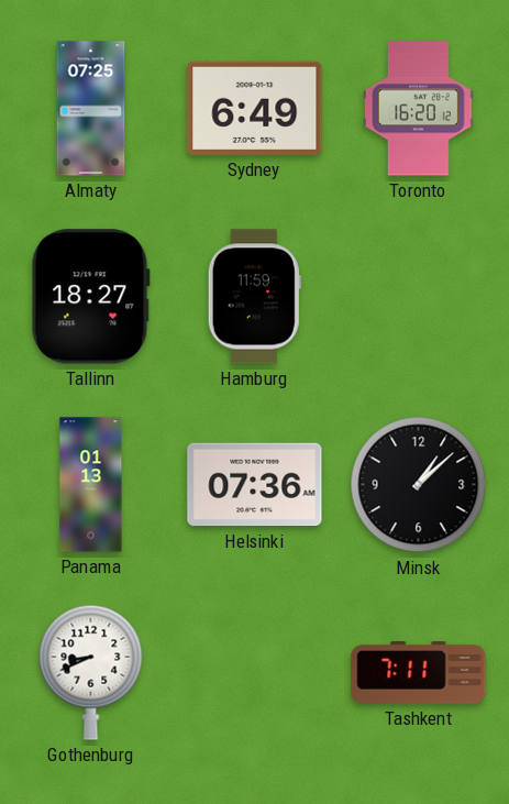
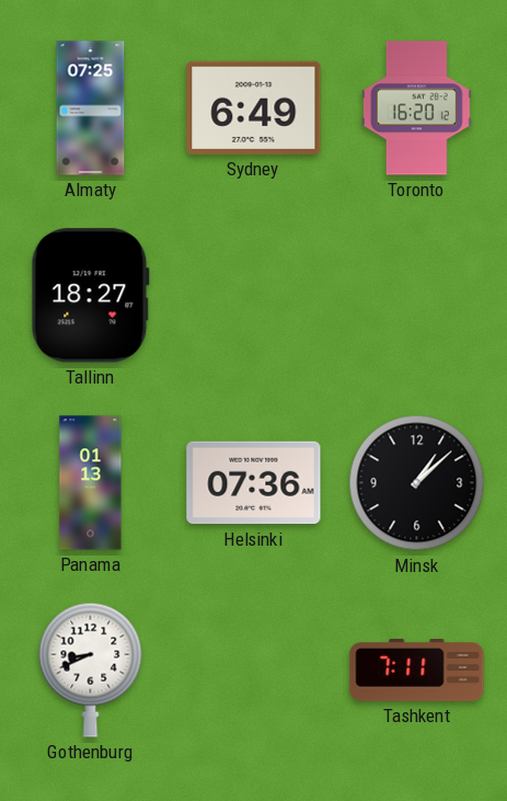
Hamburg: 11:59 -> none
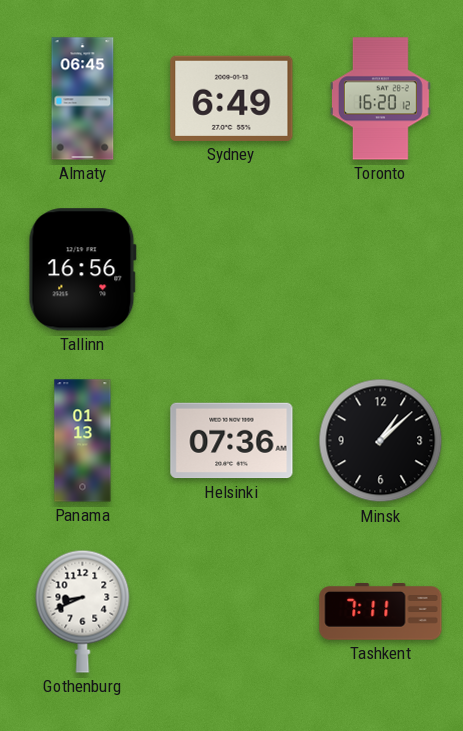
Almaty: 07:25 -> 06:45
Tallinn: 18:27 -> 16:56
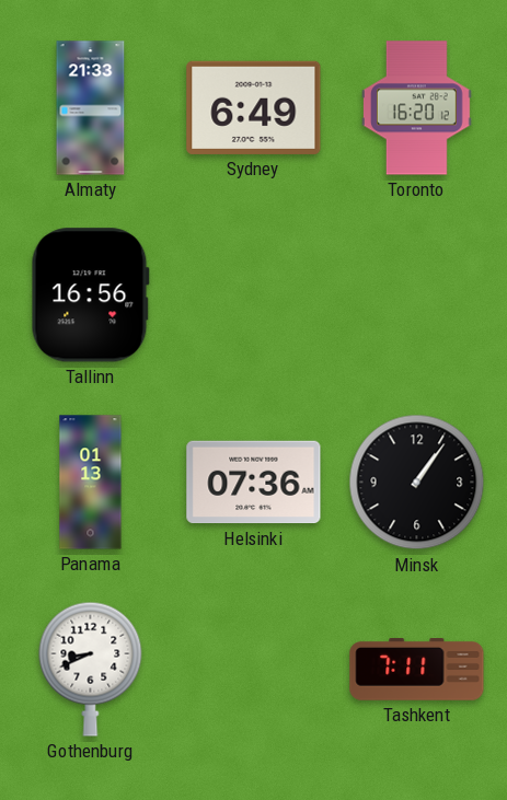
Almaty: 06:45 -> 21:33
Minsk: 1:08 -> 1:06
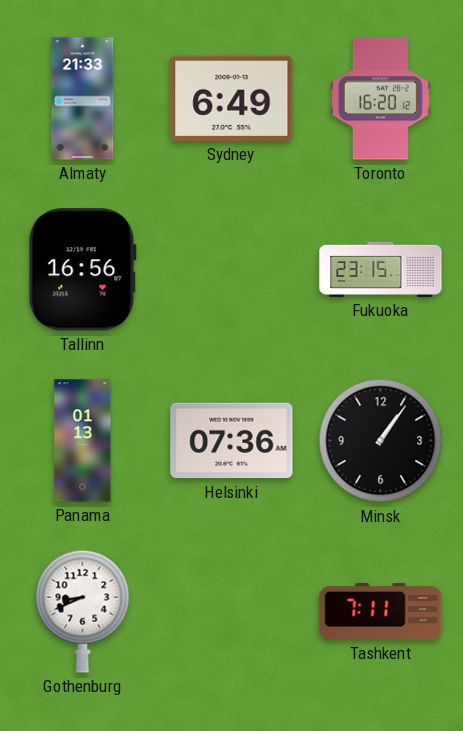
Fukuoka: none -> 23:15
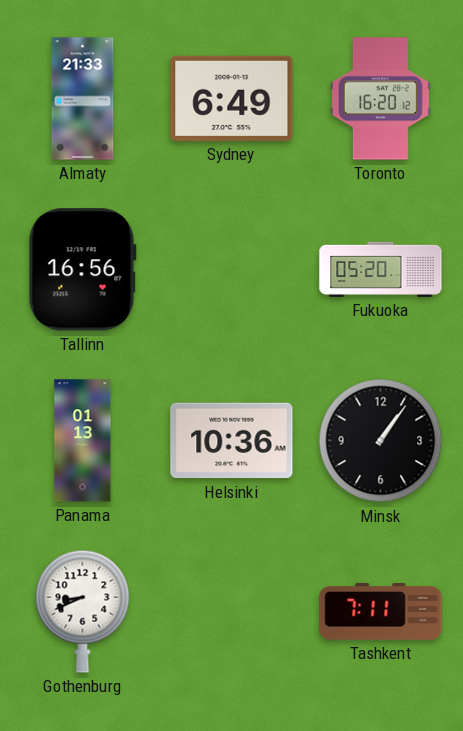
Fukuoka: 23:15 -> 05:20
Helsinki: 07:36 -> 10:36
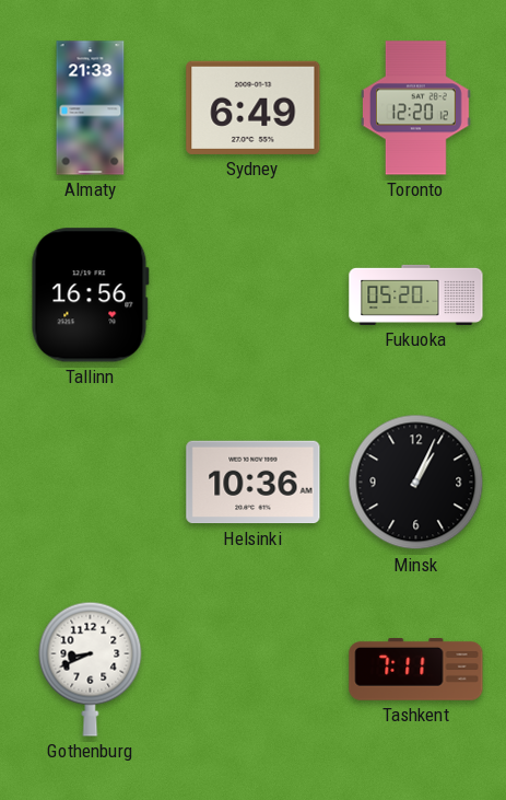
Toronto: 16:20 -> 12:20
Panama: 01:13 -> none
Minsk: 1:06 -> 1:04
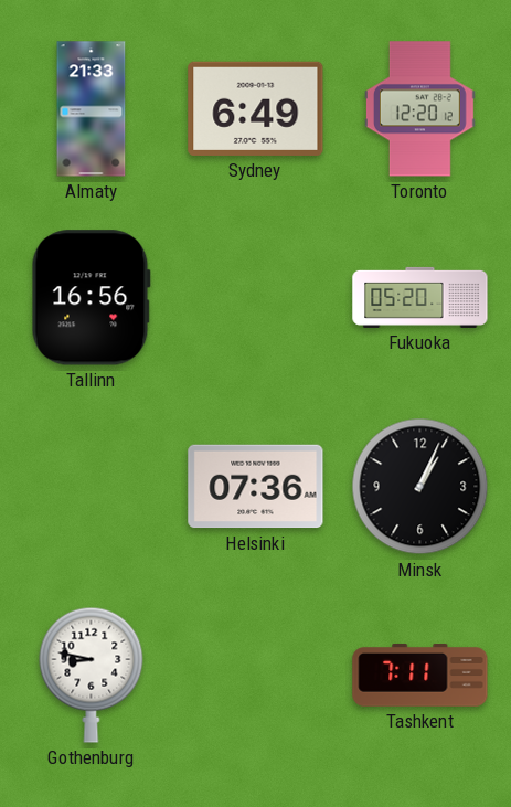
Helsinki: 10:36 -> 07:36
Gothenburg: 8:41 -> 8:47
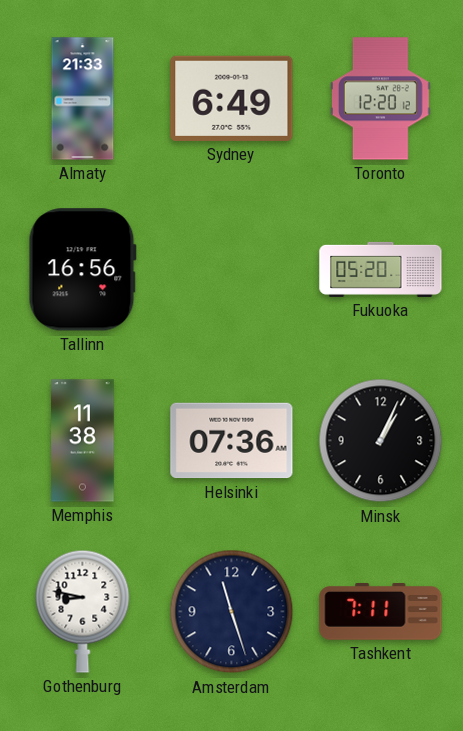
Memphis: none -> 11:38
Amsterdam: none -> 11:27
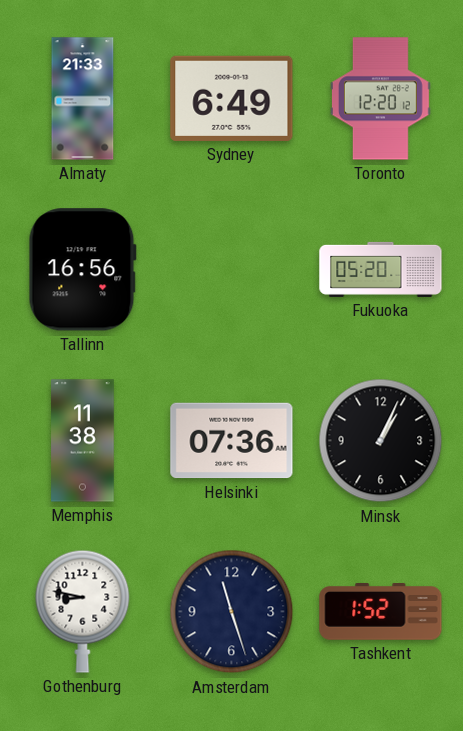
Tashkent: 7:11 -> 1:52
